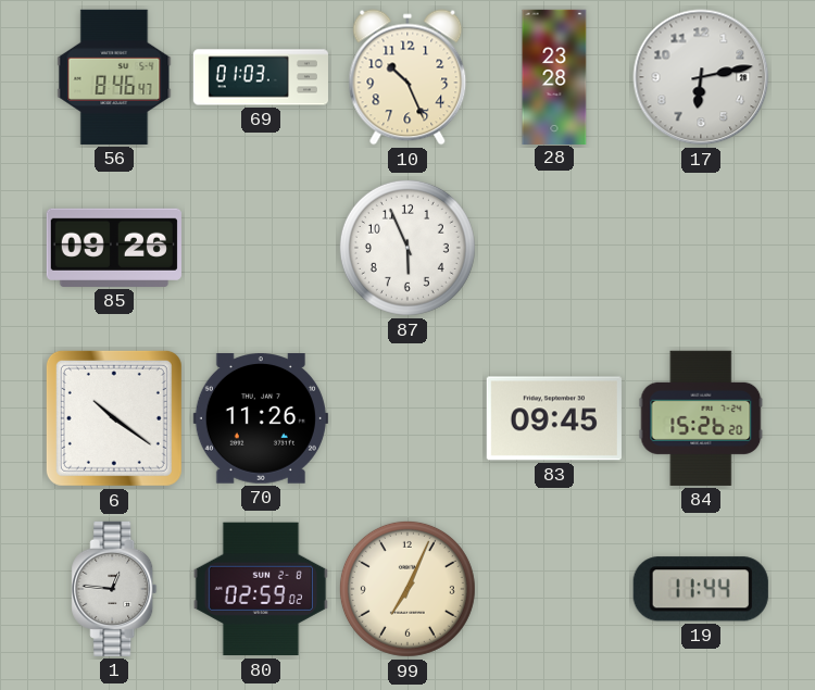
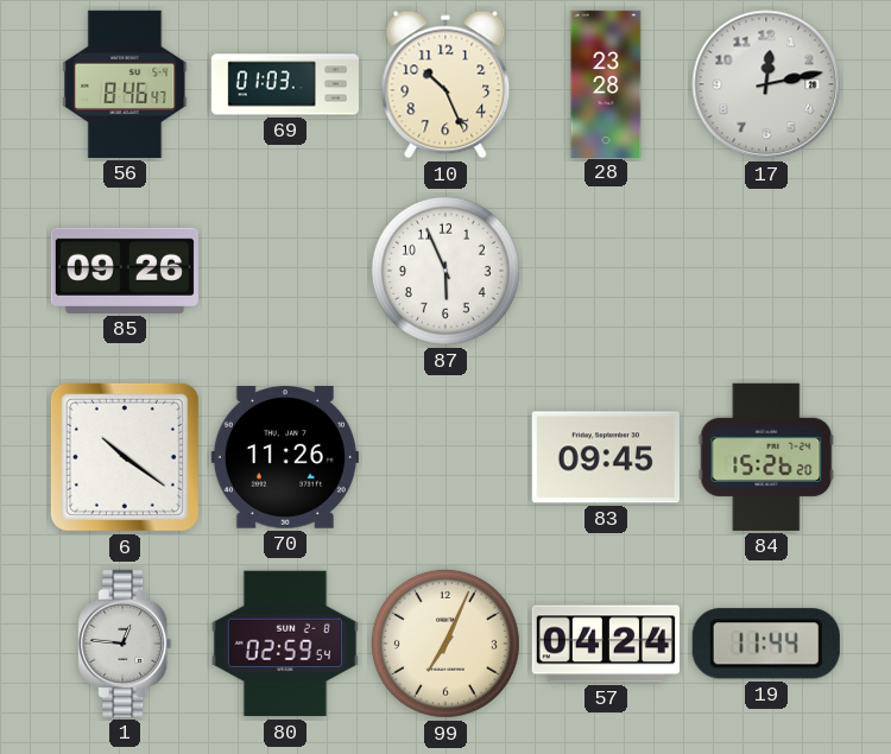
17: 6:13 -> 12:13
80: 02:59:02 -> 02:59:54
57: none -> 04:24
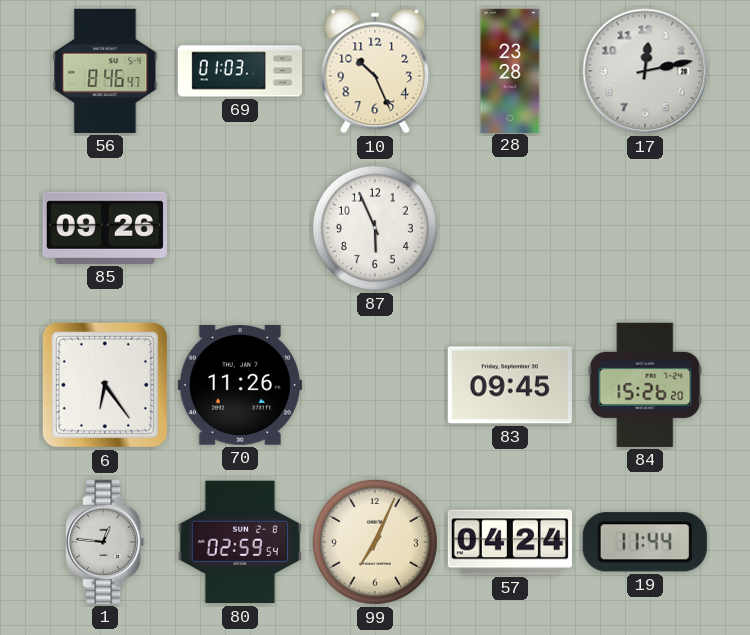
6: 10:21 -> 6:24
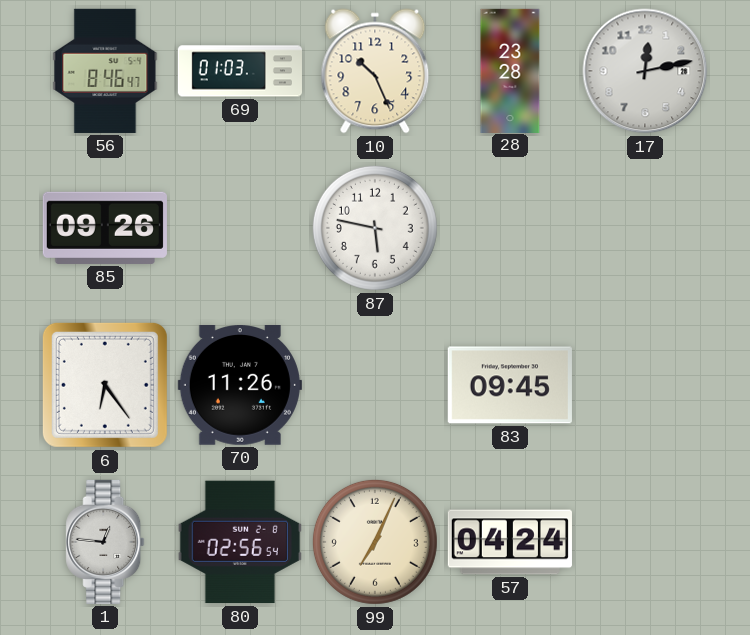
87: 5:56 -> 5:47
84: 15:26 -> none
80: 02:59 -> 02:56
19: 11:44 -> none
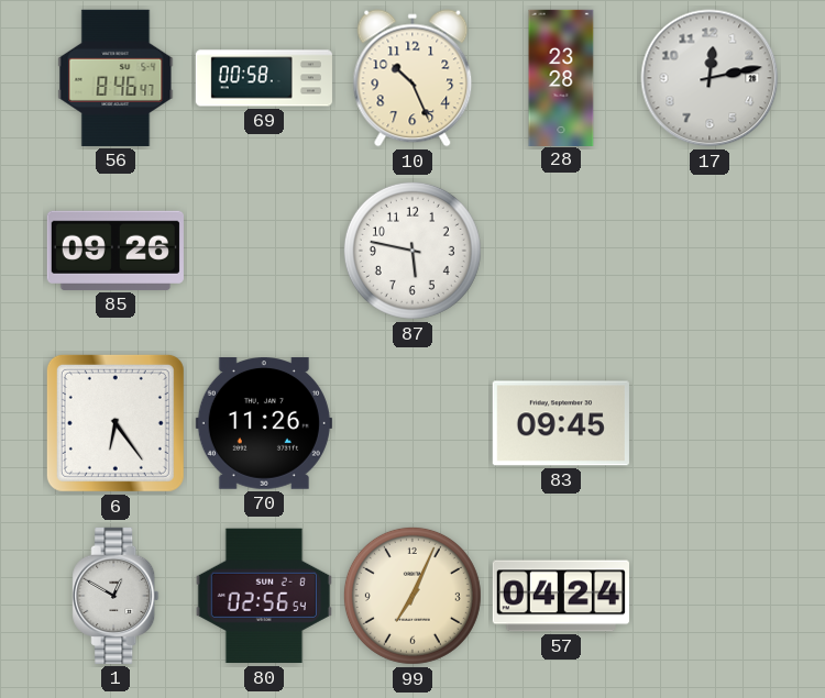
69: 01:03 -> 00:58
1: 12:46 -> 12:50
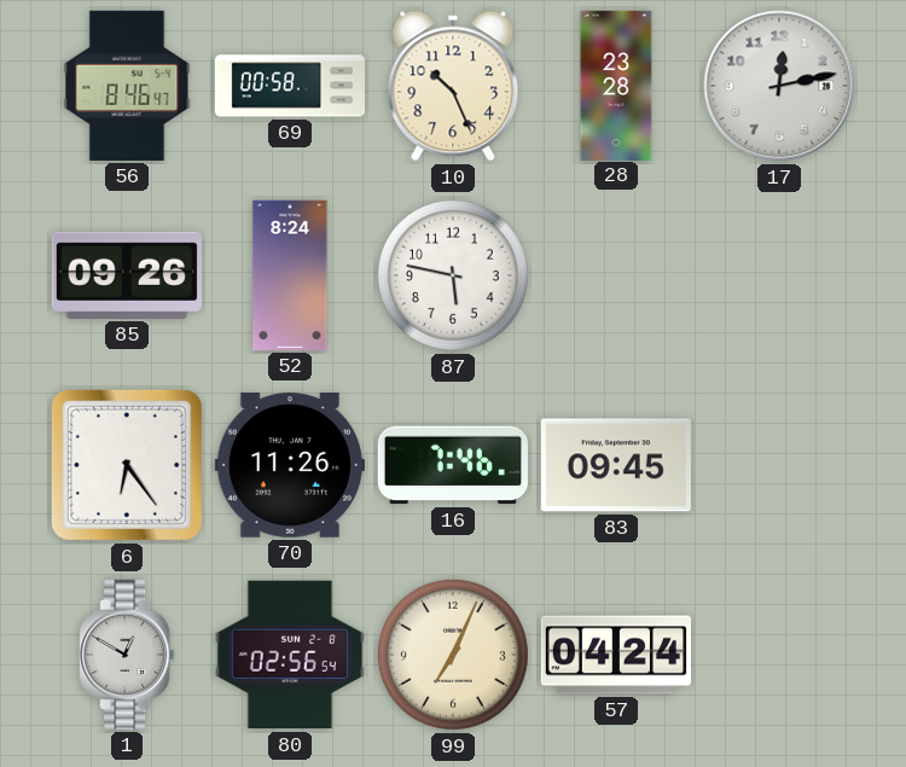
52: none -> 8:24
16: none -> 7:46
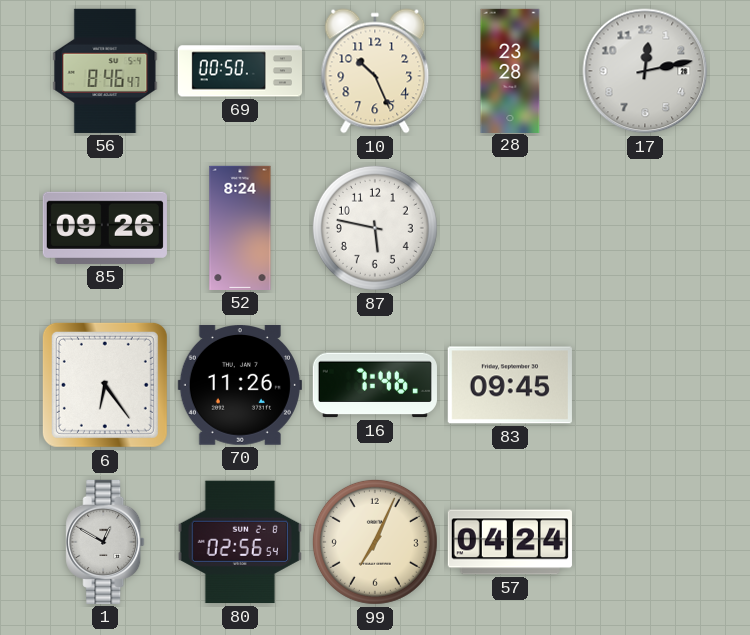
69: 00:58 -> 00:50
